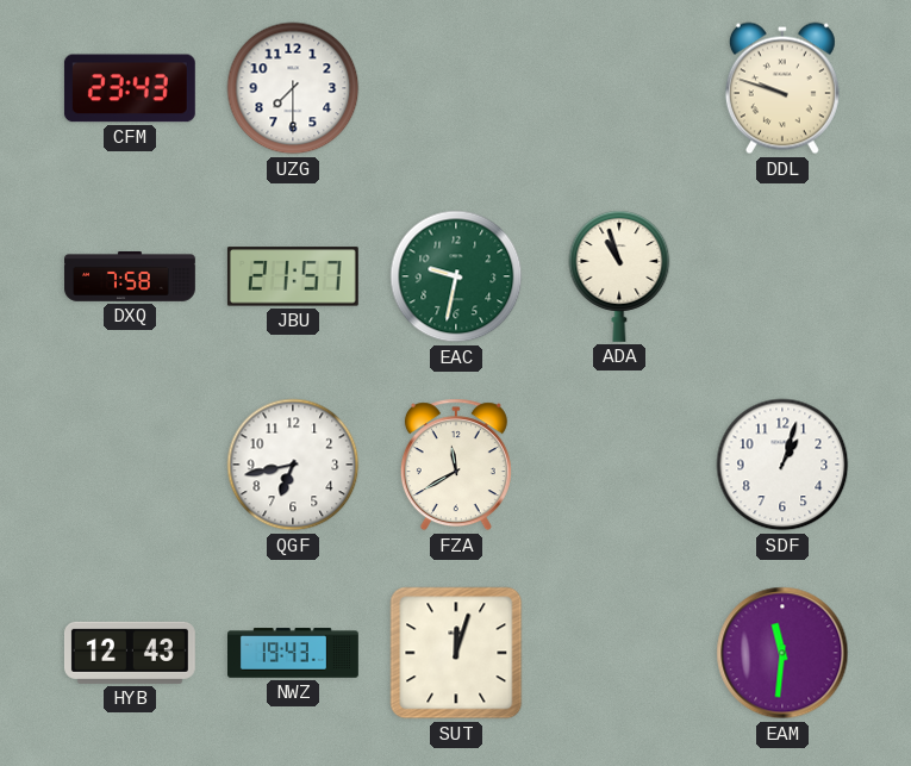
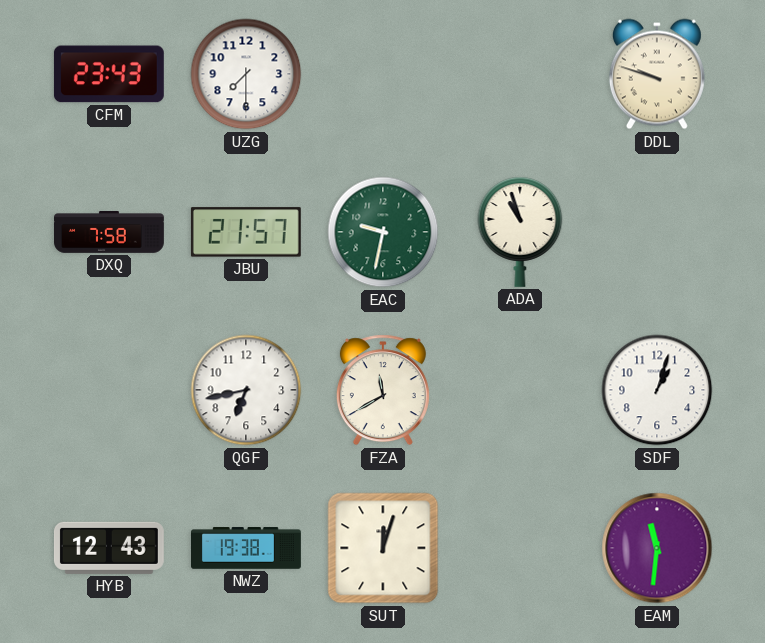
NWZ: 19:43 -> 19:38
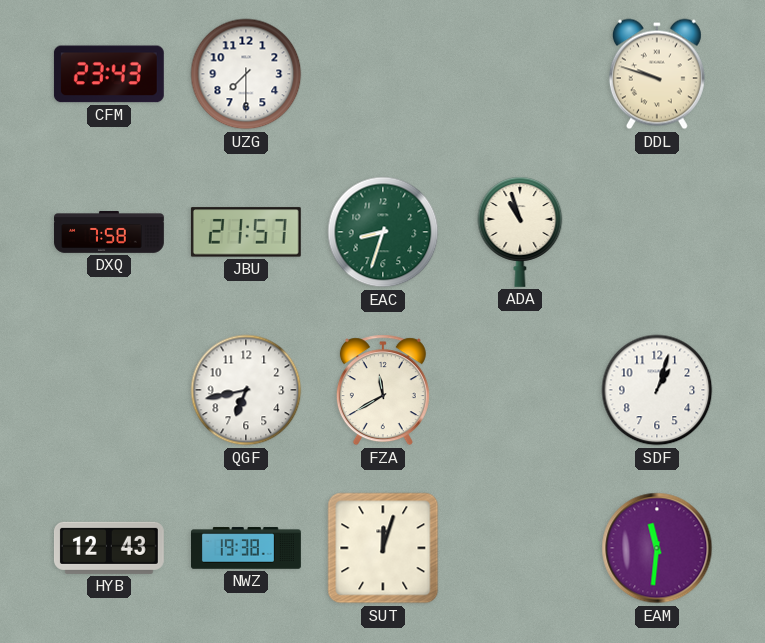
EAC: 9:32 -> 8:33
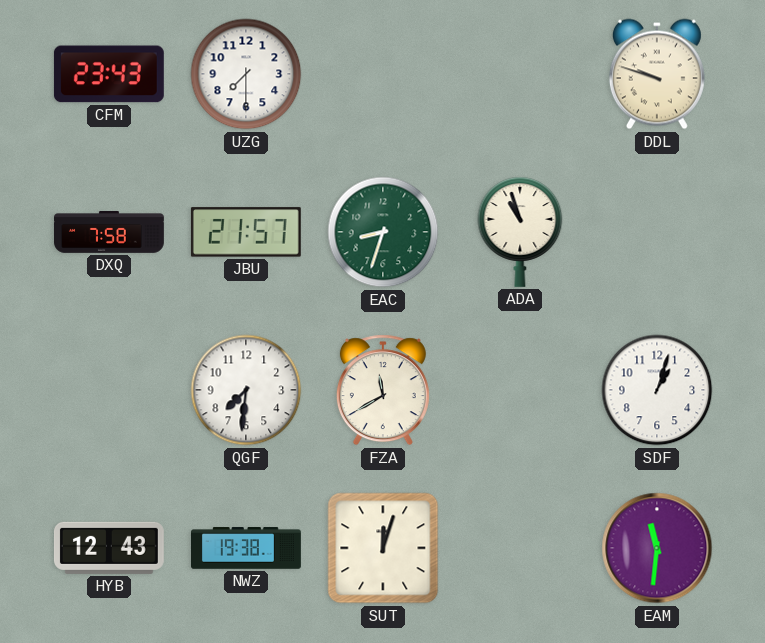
QGF: 6:43 -> 7:31
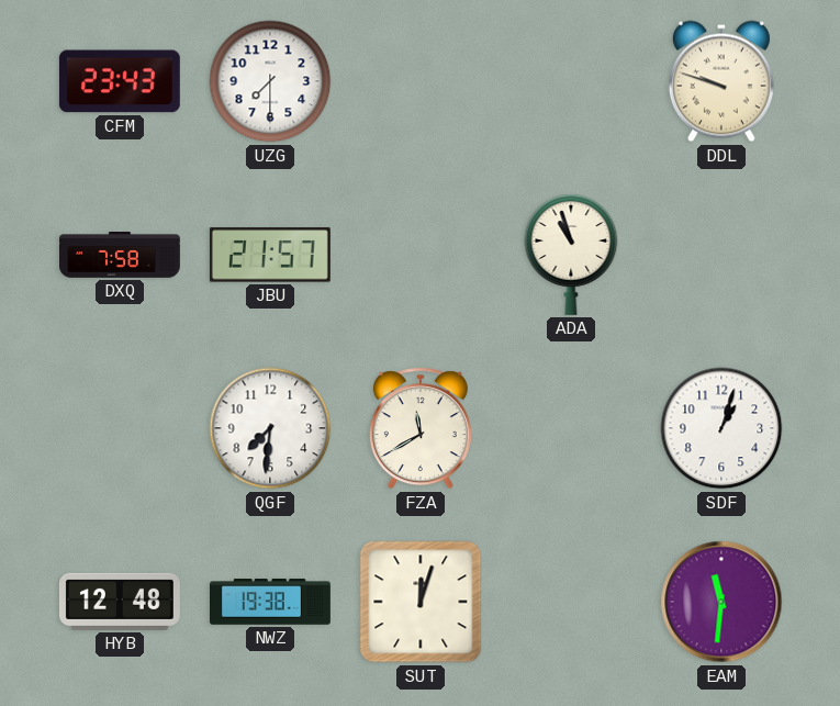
EAC: 8:33 -> none
HYB: 12:43 -> 12:48
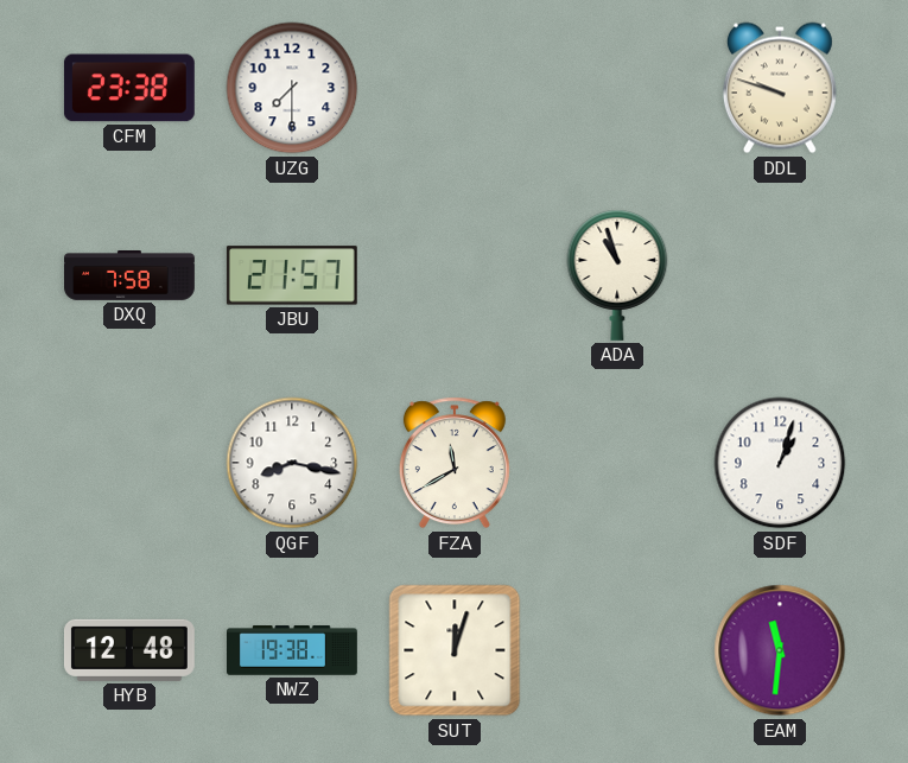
CFM: 23:43 -> 23:38
QGF: 7:31 -> 8:17
